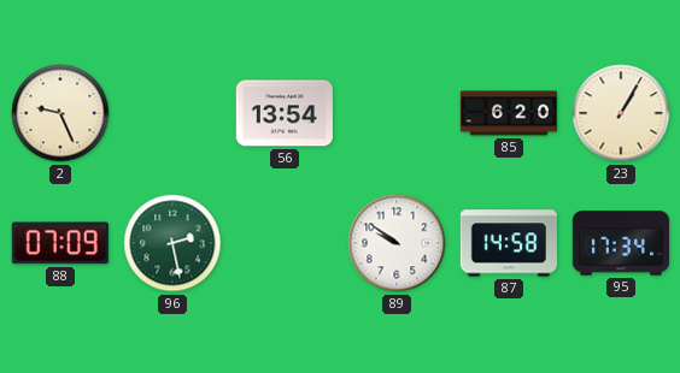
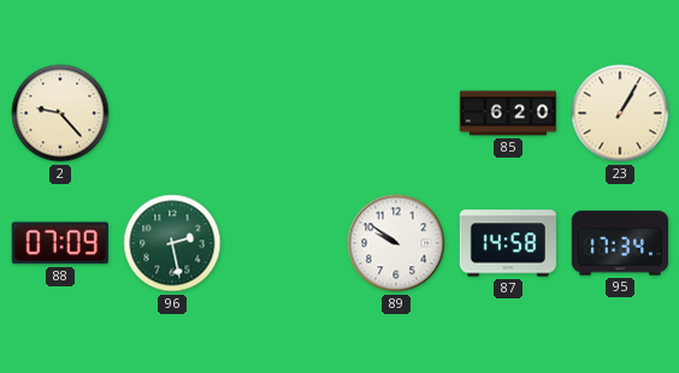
2: 9:26 -> 9:23
56: 13:54 -> none
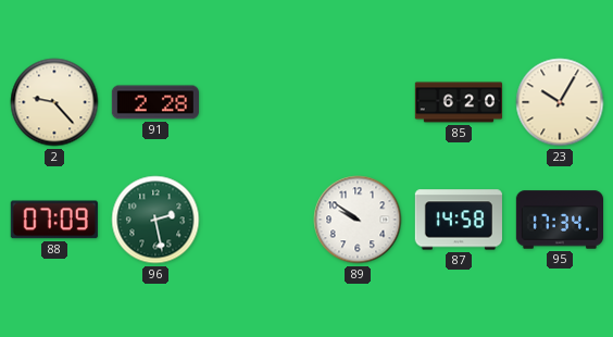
91: none -> 2:28
23: 1:05 -> 10:05
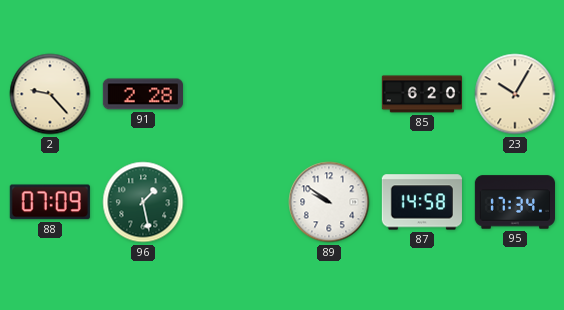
96: 2:28 -> 1:28
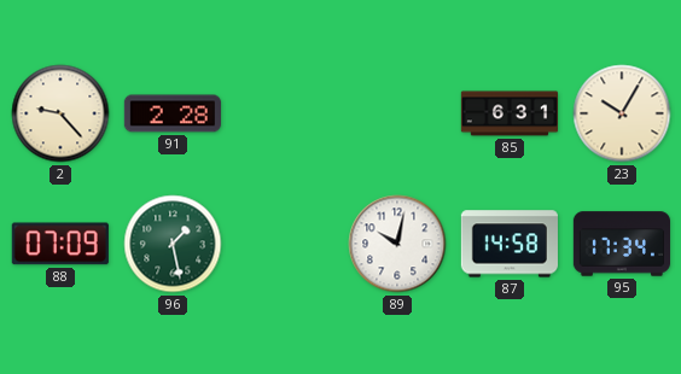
85: 6:20 -> 6:31
89: 9:51 -> 10:02
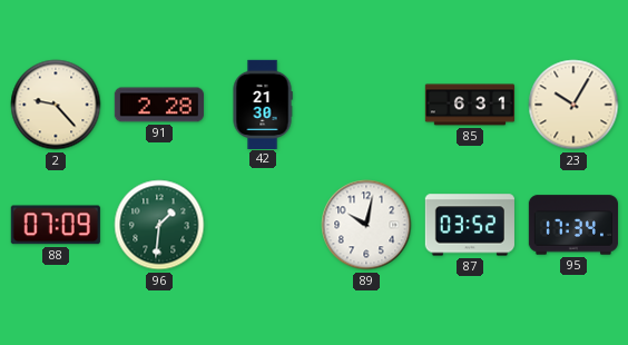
42: none -> 21:30
96: 1:28 -> 1:31
87: 14:58 -> 03:52
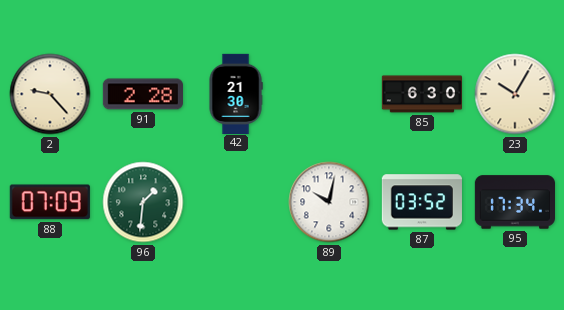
85: 6:31 -> 6:30
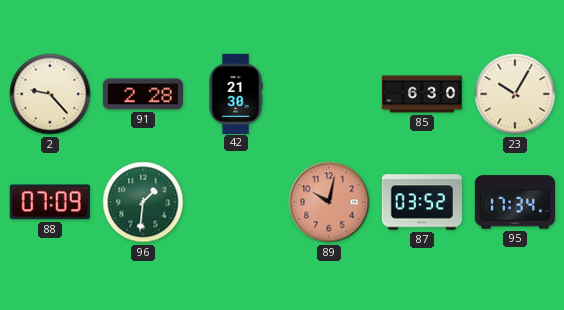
89 dial: white -> salmon
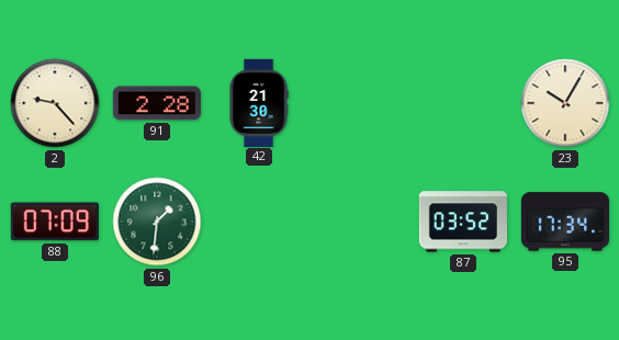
85: 6:30 -> none
89: 10:02 -> none
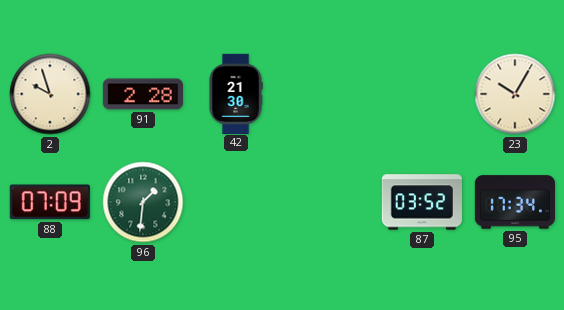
2: 9:23 -> 9:57
